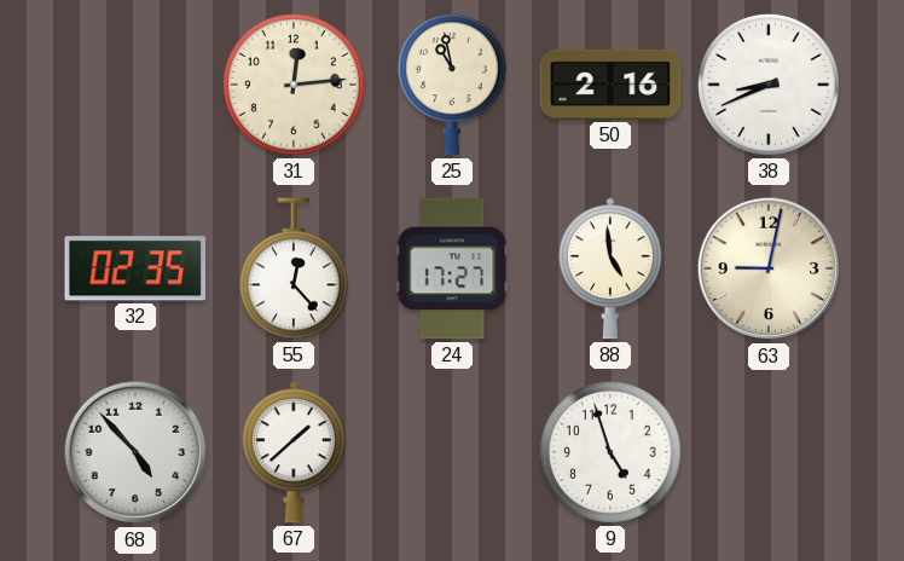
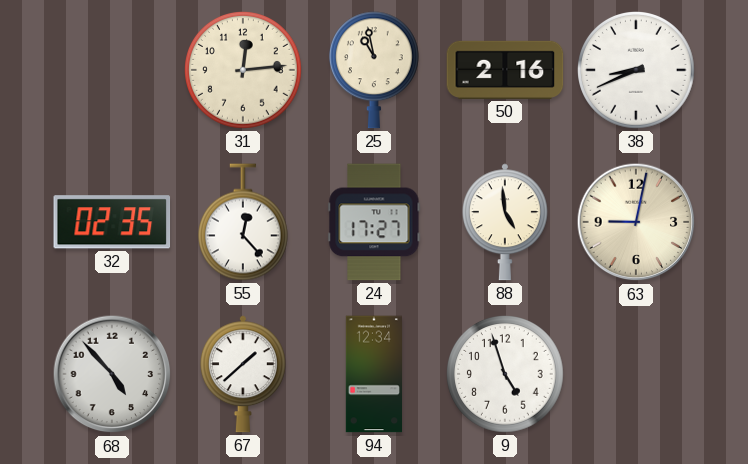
94: none -> 12:34
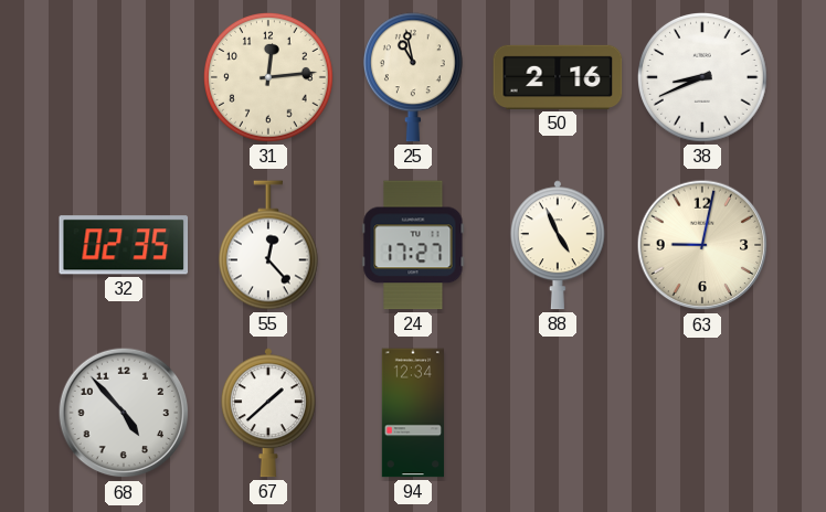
88: 4:59 -> 4:56
9: 4:57 -> none
